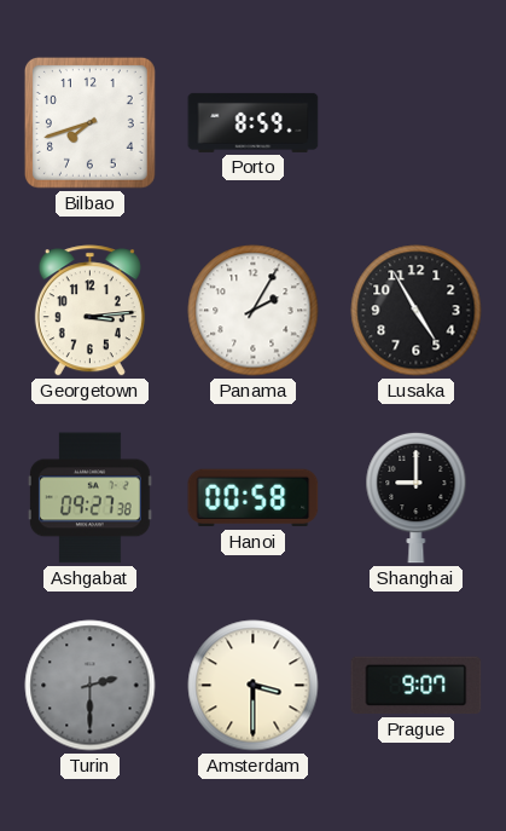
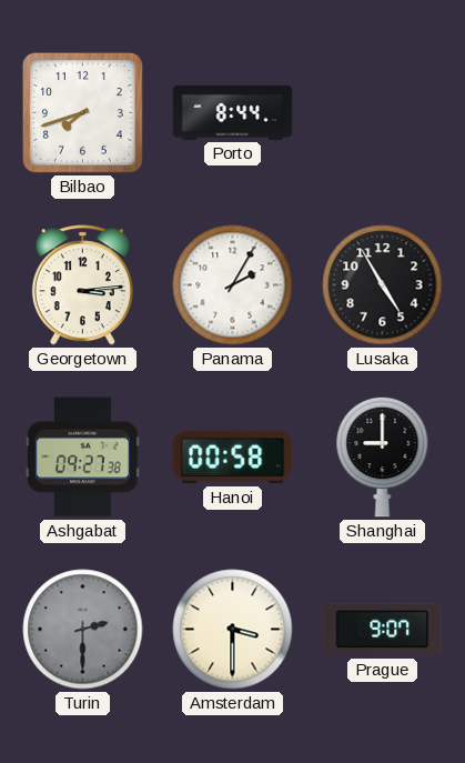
Porto: 8:59 -> 8:44
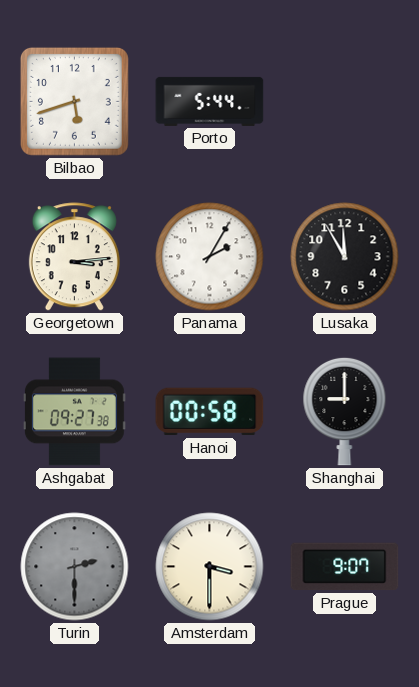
Bilbao: 7:42 -> 5:42
Porto: 8:44 -> 5:44
Lusaka: 4:55 -> 11:55
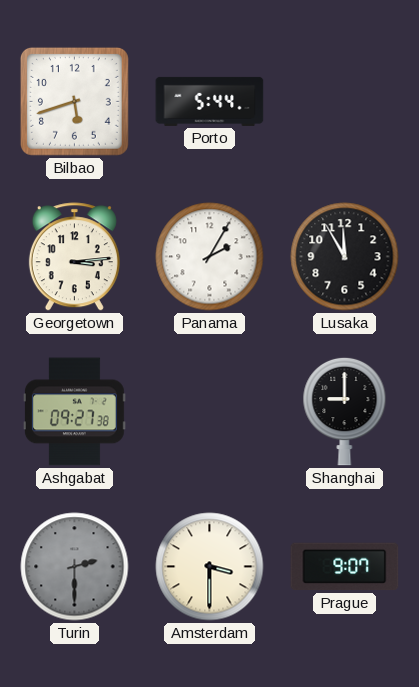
Hanoi: 00:58 -> none
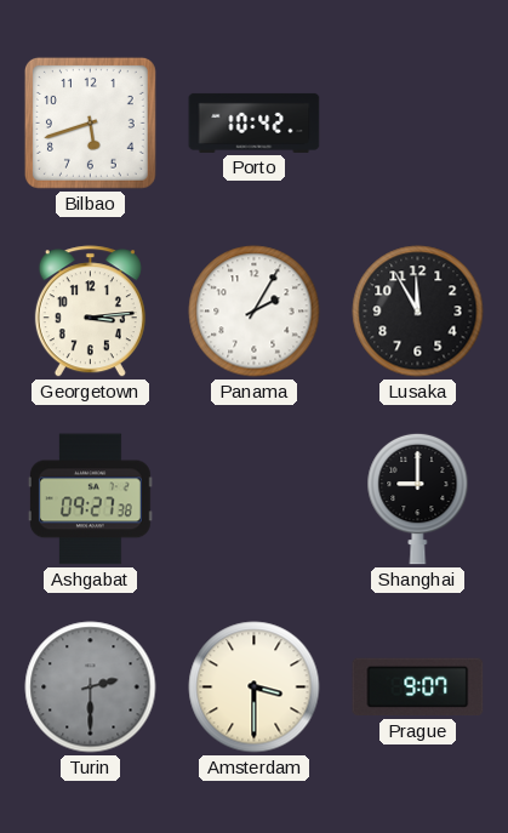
Porto: 5:44 -> 10:42
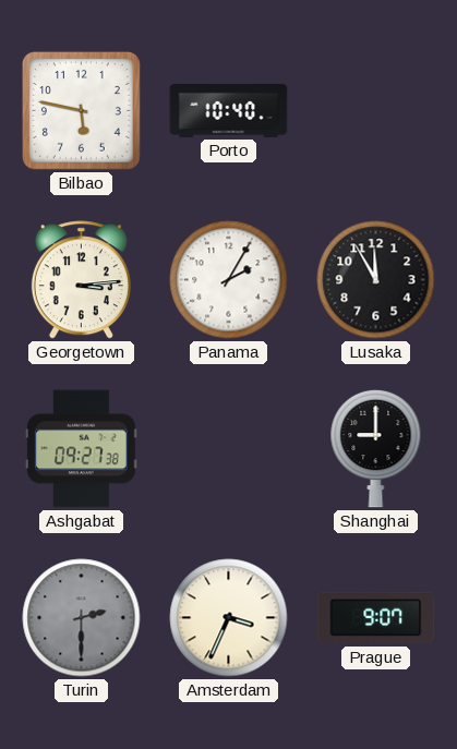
Bilbao: 5:42 -> 5:47
Porto: 10:42 -> 10:40
Amsterdam: 3:30 -> 3:34
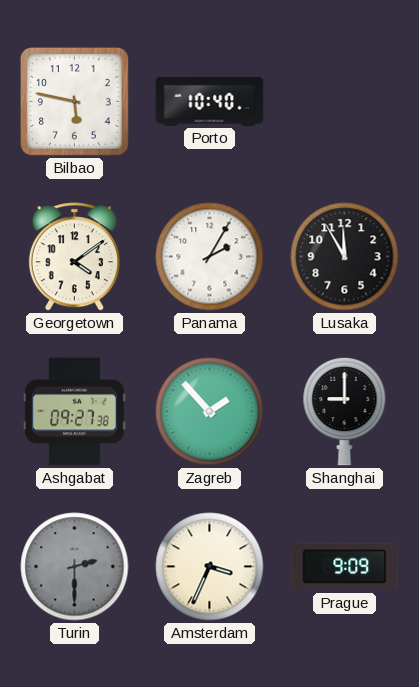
Georgetown: 3:14 -> 4:09
Zagreb: none -> 1:53
Prague: 9:07 -> 9:09
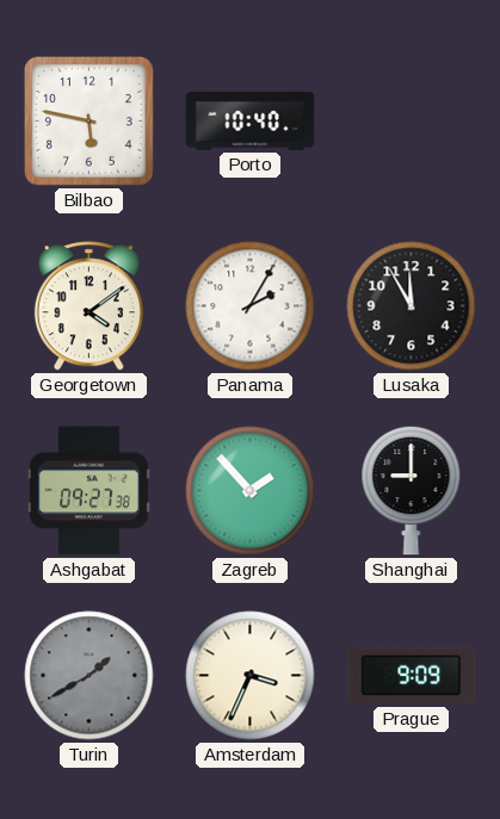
Turin: 2:30 -> 1:40
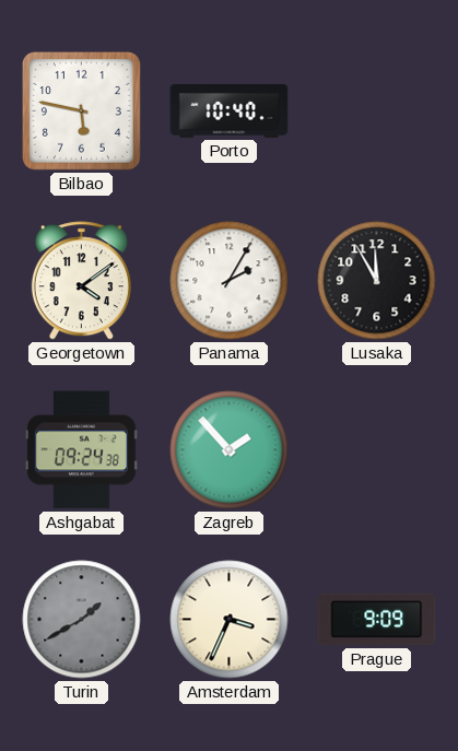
Ashgabat: 09:27 -> 09:24
Shanghai: 9:00 -> none
